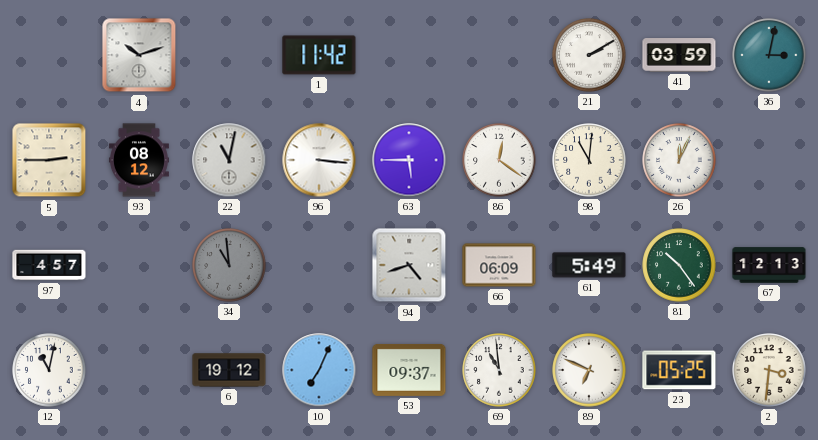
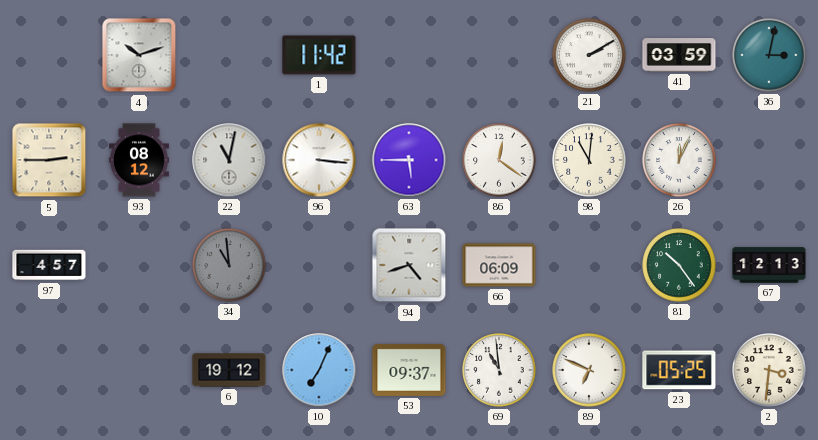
61: 5:49 -> none
12: 11:02 -> none
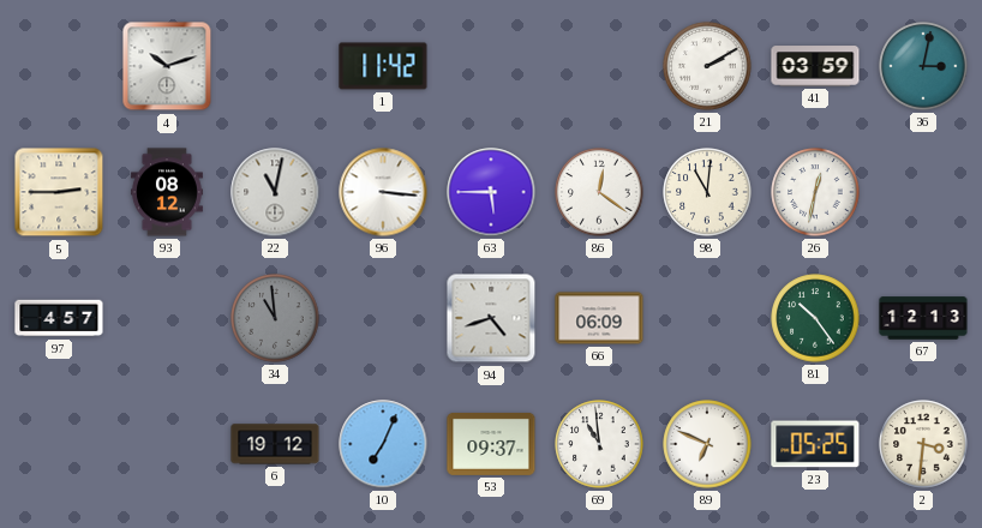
26: 12:04 -> 12:32
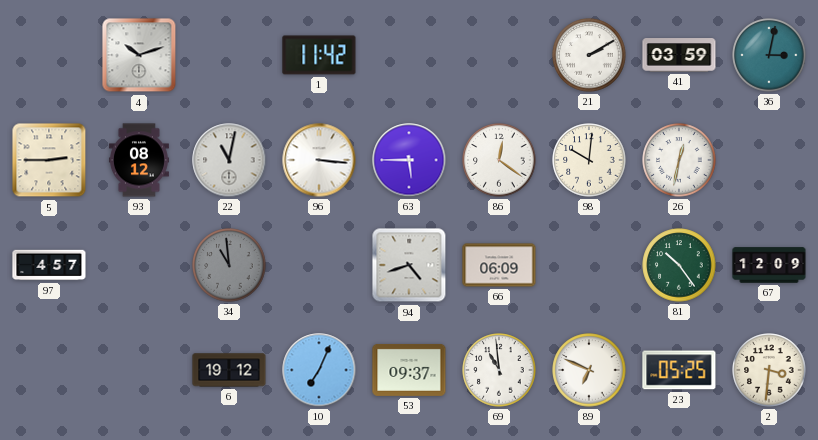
98: 11:01 -> 10:01
67: 12:13 -> 12:09
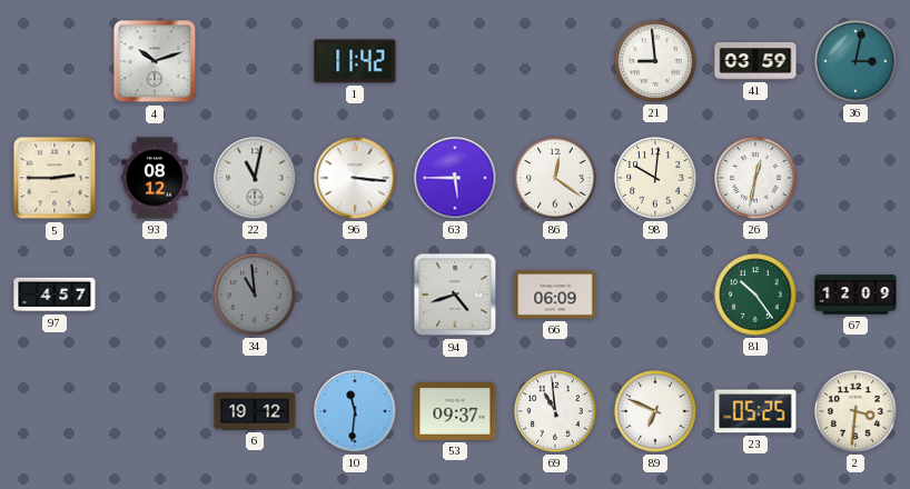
21: 2:10 -> 8:59
10: 7:04 -> 11:31
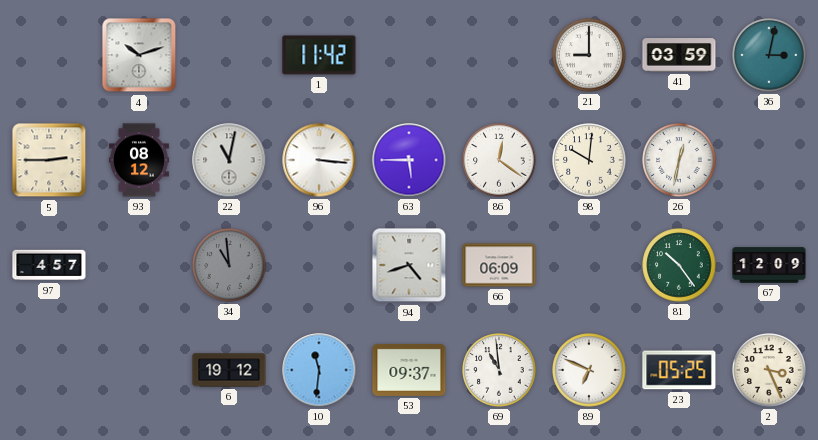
21: 8:59 -> 9:00
2: 3:31 -> 3:26
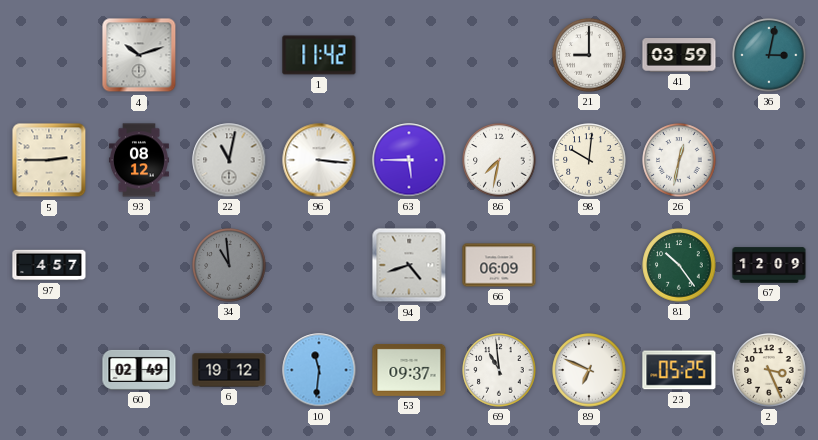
86: 12:21 -> 7:32
60: none -> 02:49
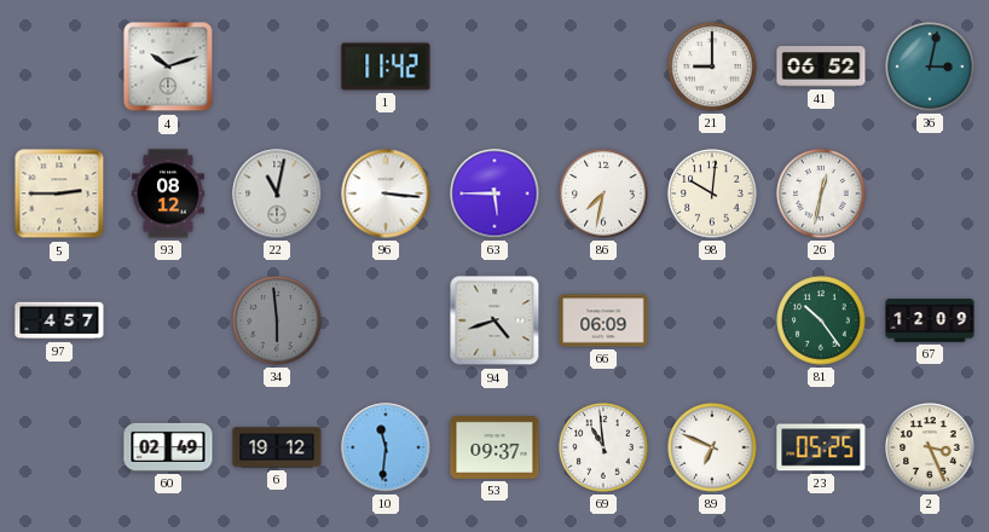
41: 03:59 -> 06:52
34: 10:59 -> 5:59
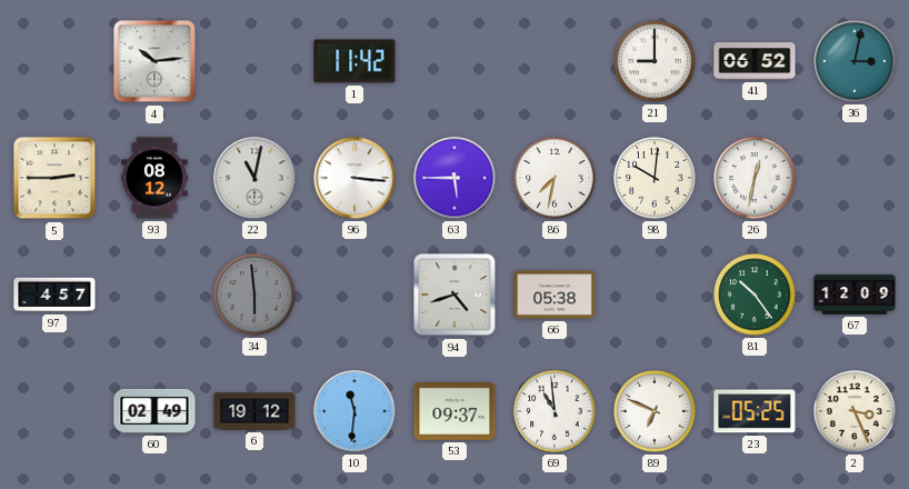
4: 10:12 -> 10:14
66: 06:09 -> 05:38
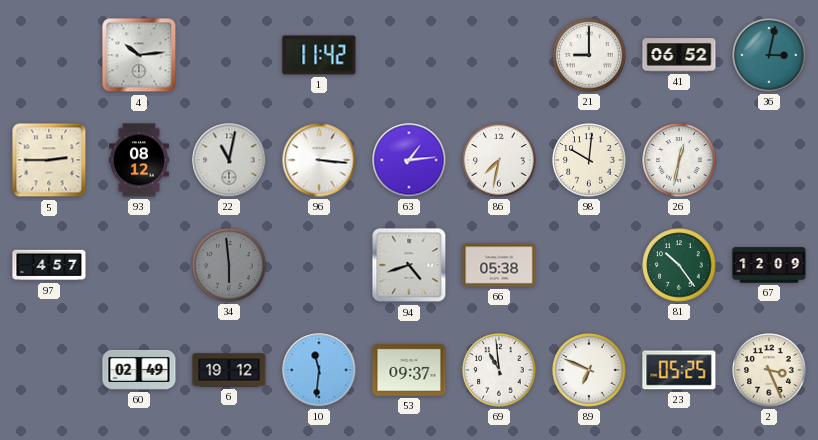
63: 5:45 -> 1:14
